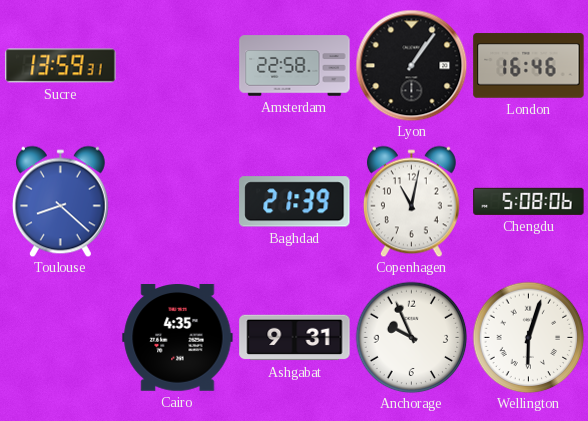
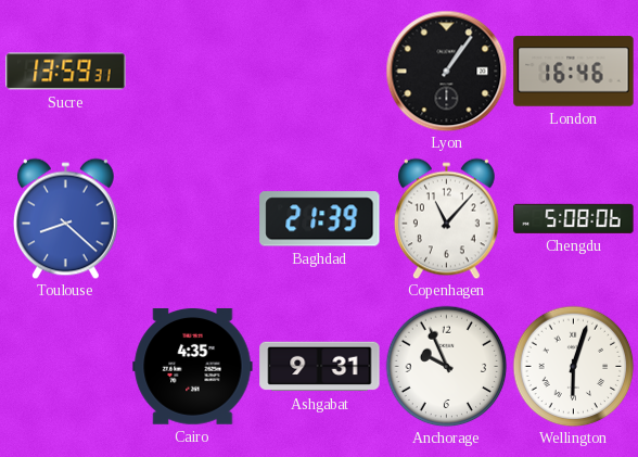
Amsterdam: 22:58 -> none
Copenhagen: 11:02 -> 11:07
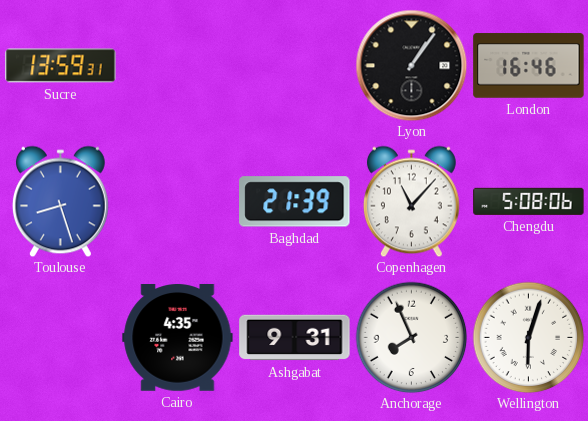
Toulouse: 8:22 -> 8:27
Anchorage: 9:56 -> 7:56
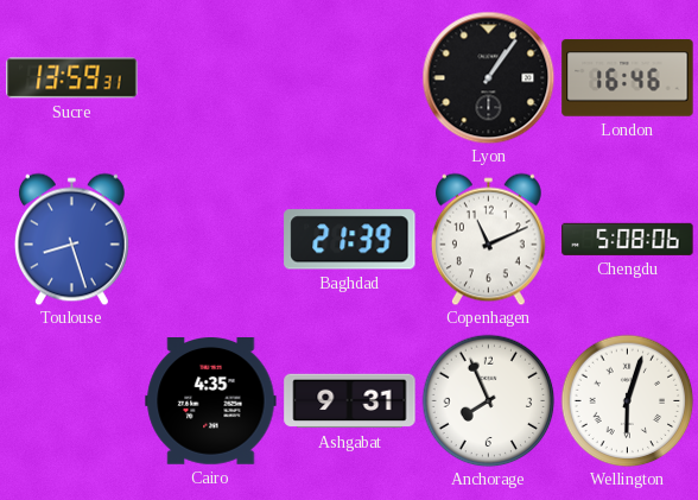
Copenhagen: 11:07 -> 11:11
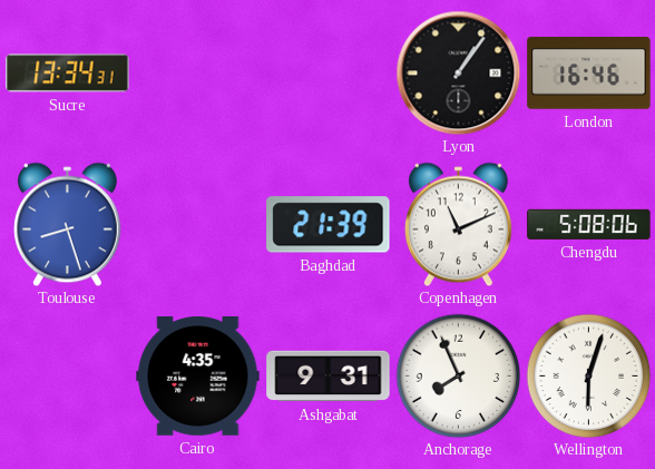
Sucre: 13:59 -> 13:34
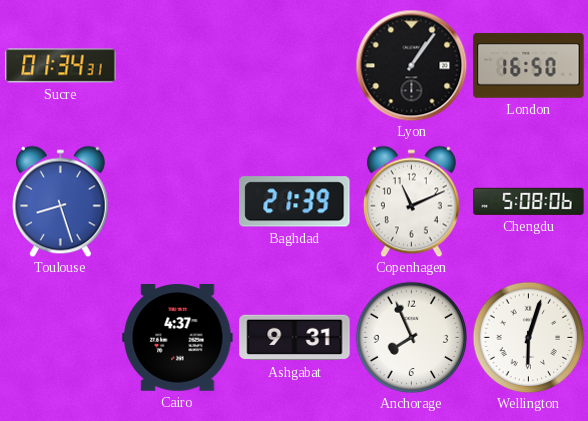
Sucre: 13:34 -> 01:34
London: 16:46 -> 16:50
Cairo: 4:35 -> 4:37
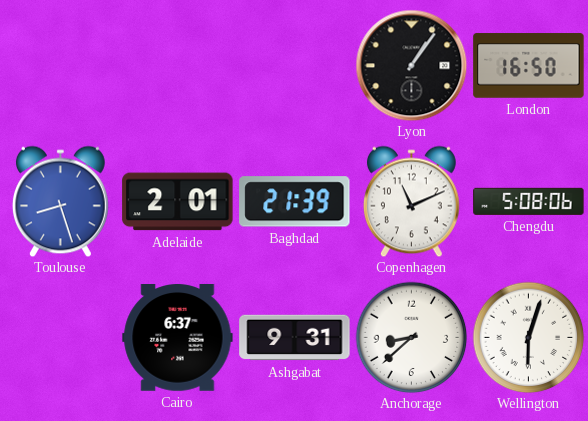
Sucre: 01:34 -> none
Adelaide: none -> 2:01
Cairo: 4:37 -> 6:37
Anchorage: 7:56 -> 8:38
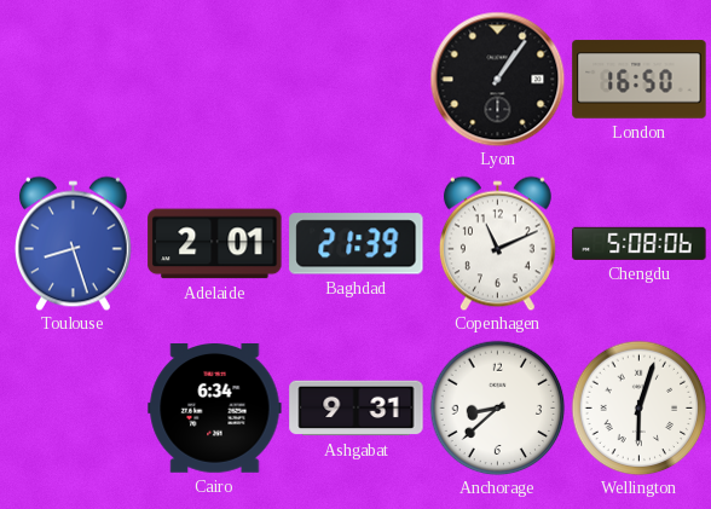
Cairo: 6:37 -> 6:34
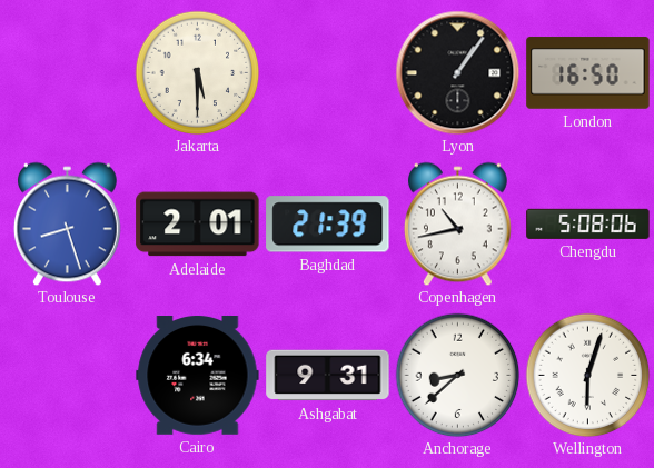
Jakarta: none -> 5:30
Copenhagen: 11:11 -> 10:43
